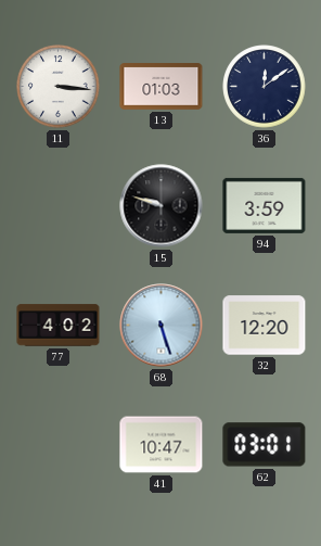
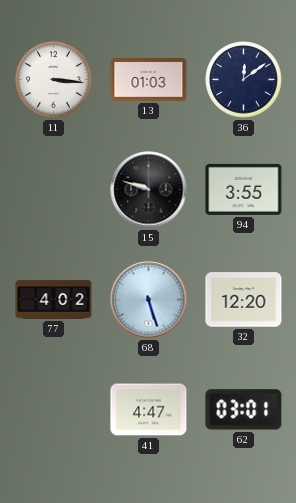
94: 3:59 -> 3:55
41: 10:47 -> 4:47
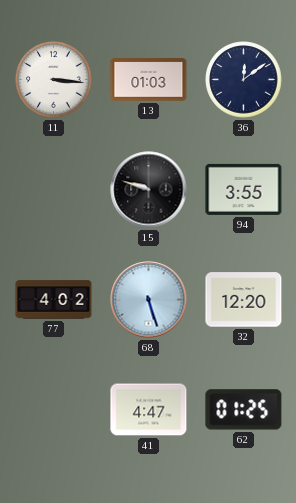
62: 03:01 -> 01:25
